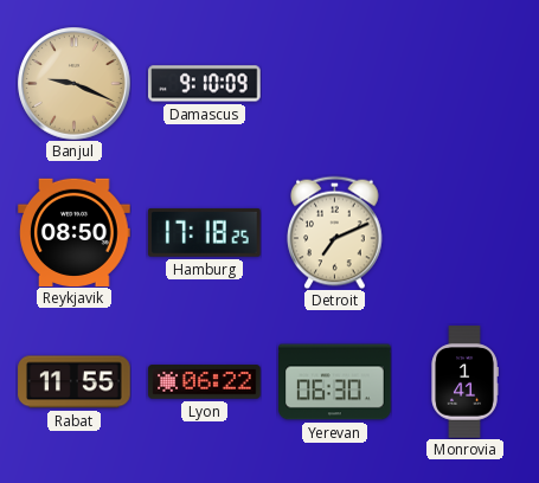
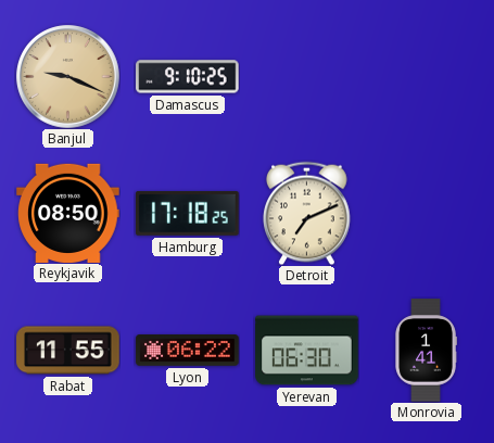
Damascus: 9:10:09 -> 9:10:25
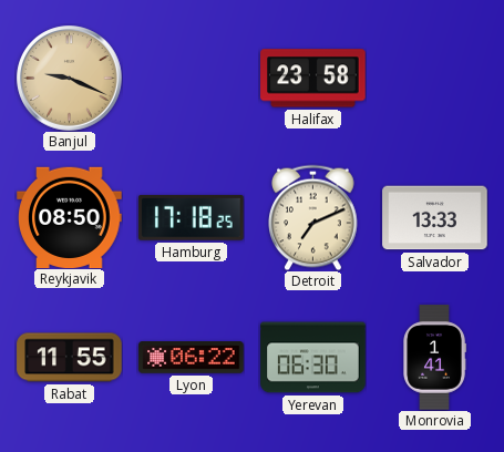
Damascus: 9:10 -> none
Halifax: none -> 23:58
Salvador: none -> 13:33
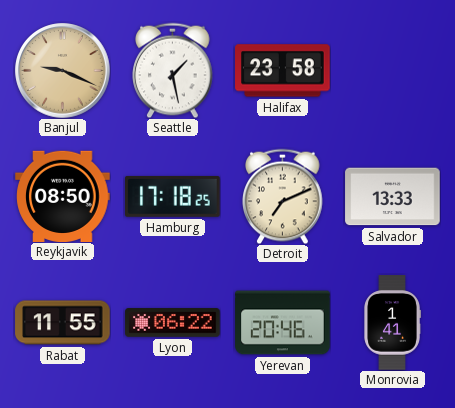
Seattle: none -> 1:28
Yerevan: 06:30 -> 20:46
